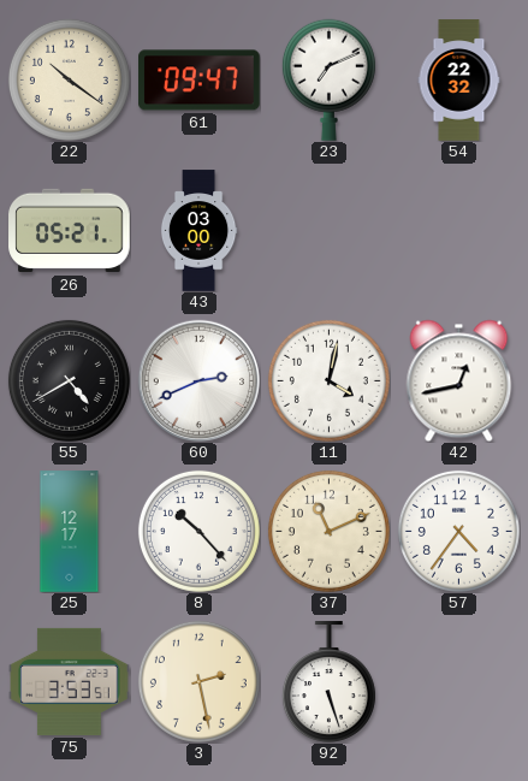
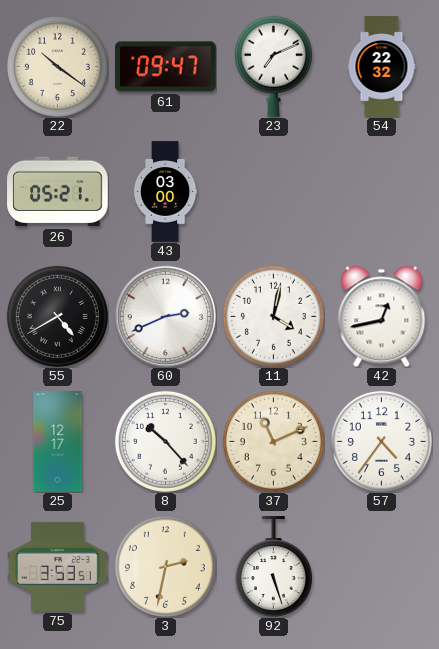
3: 2:28 -> 2:32
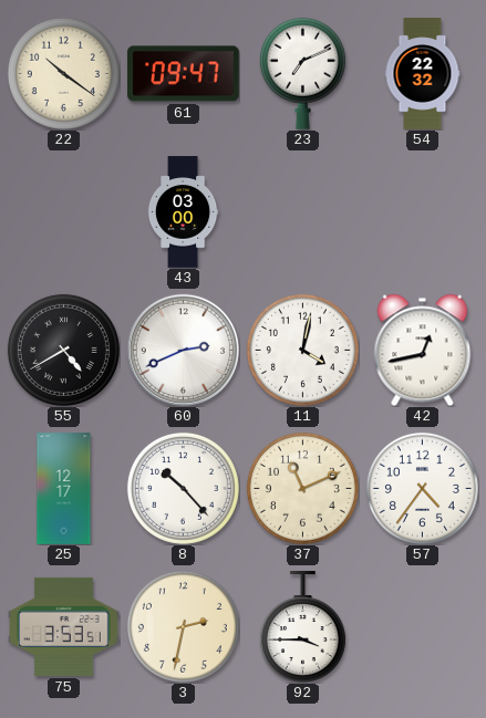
26: 05:21 -> none
92: 5:27 -> 3:45
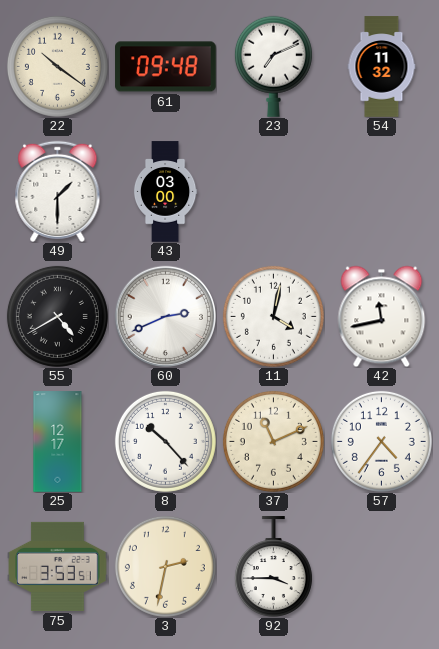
61: 09:47 -> 09:48
54: 22:32 -> 11:32
49: none -> 1:30
42: 12:43 -> 11:43
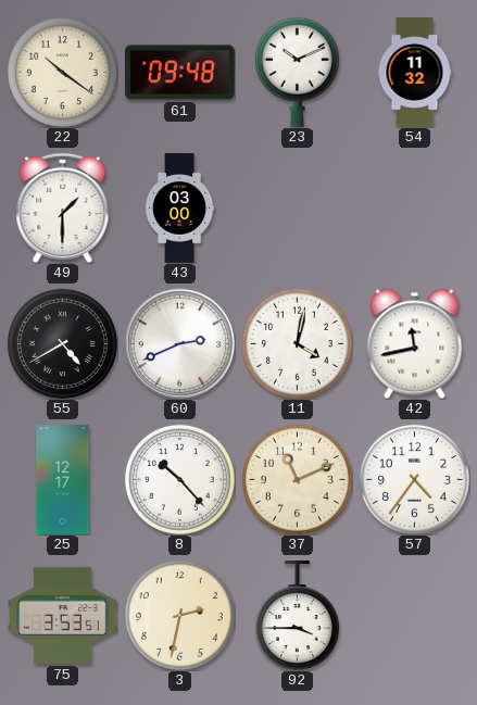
23: 7:11 -> 10:11
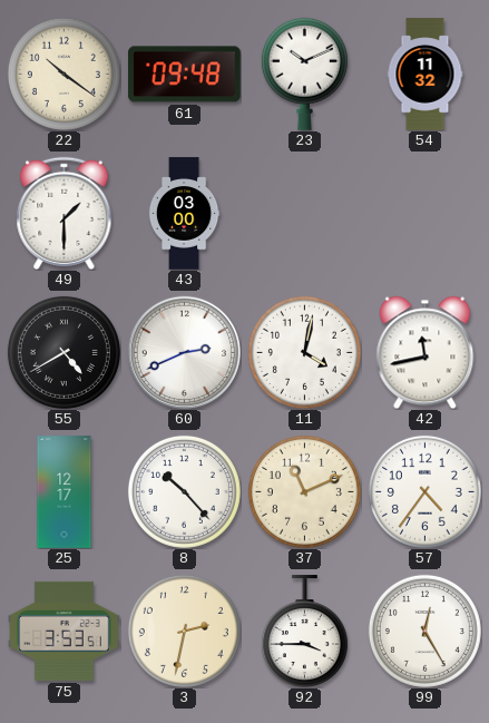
99: none -> 12:25
